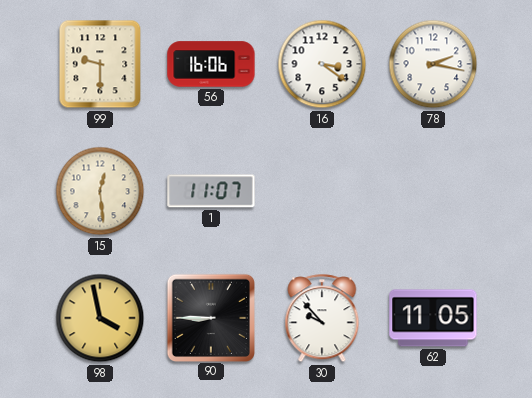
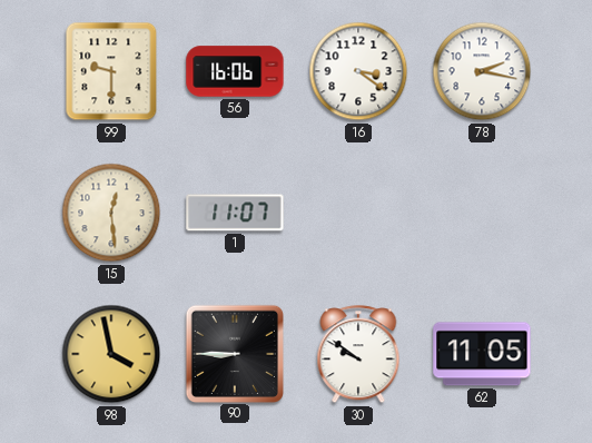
30: 9:53 -> 9:51
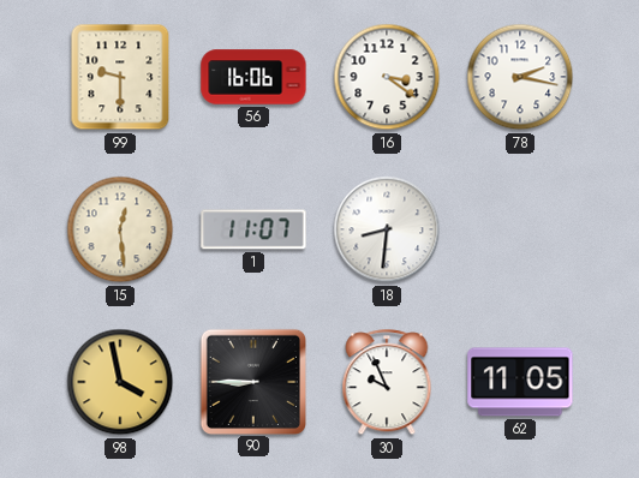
18: none -> 8:31
30: 9:51 -> 9:56
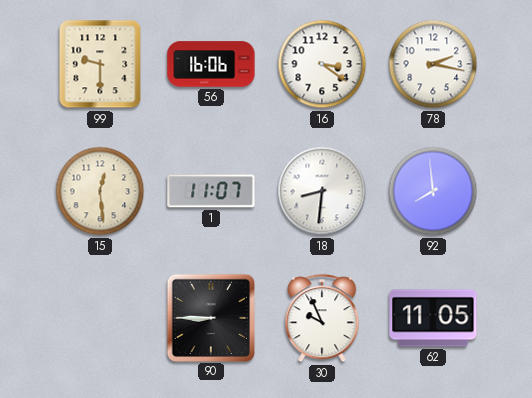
92: none -> 7:59
98: 3:58 -> none
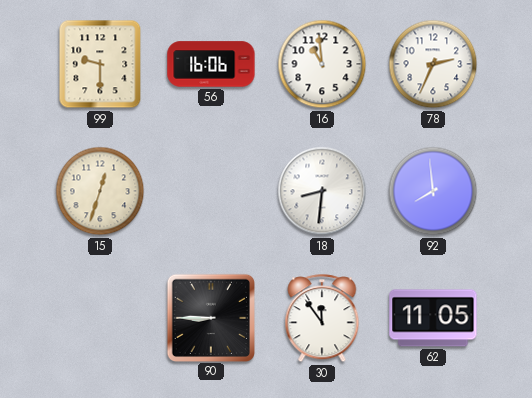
16: 3:21 -> 10:59
78: 2:17 -> 2:34
15: 12:29 -> 12:33
1: 11:07 -> none
30: 9:56 -> 11:54
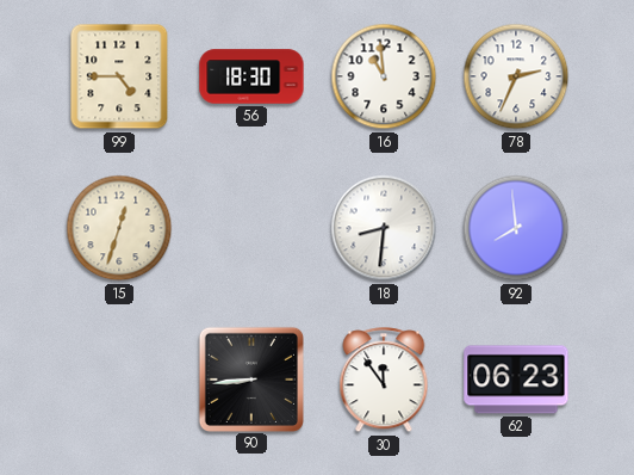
99: 9:30 -> 4:45
56: 16:06 -> 18:30
90: 8:45 -> 8:44
62: 11:05 -> 06:23
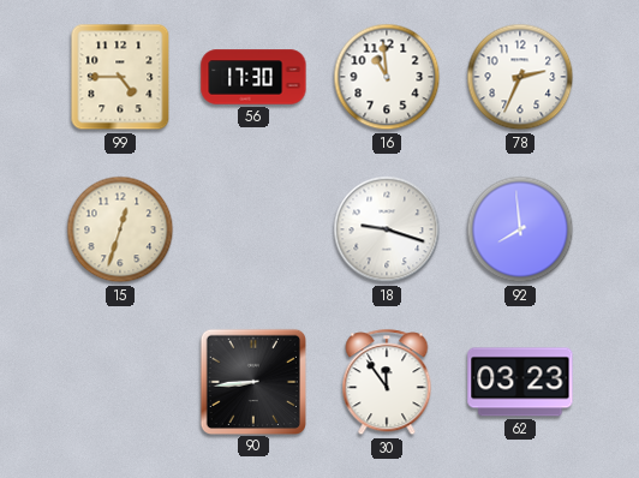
56: 18:30 -> 17:30
18: 8:31 -> 9:18
62: 06:23 -> 03:23
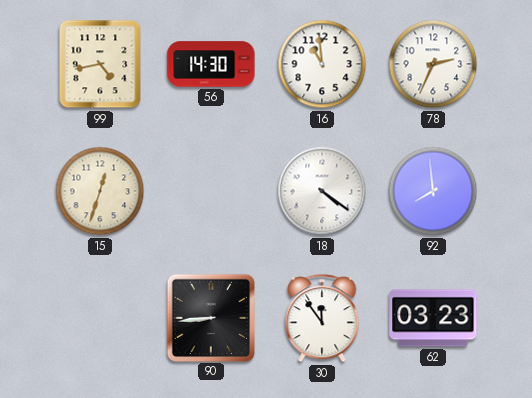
99: 4:45 -> 4:43
56: 17:30 -> 14:30
18: 9:18 -> 4:21
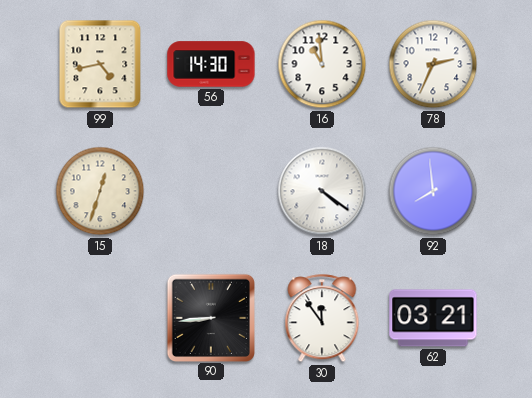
62: 03:23 -> 03:21
